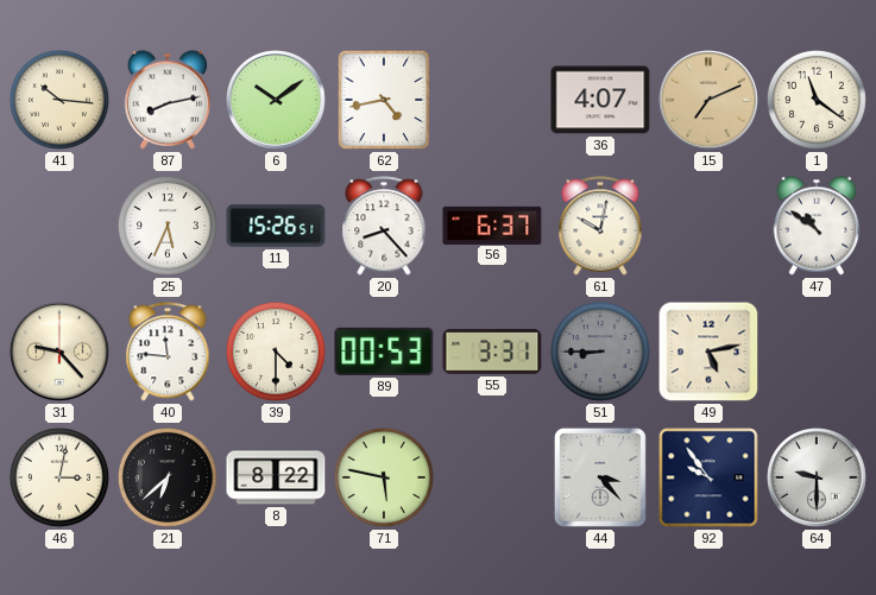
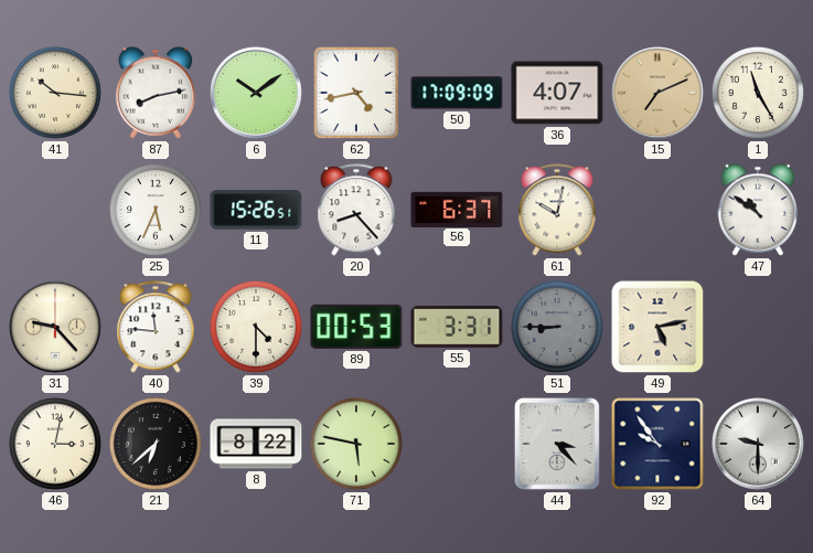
50: none -> 17:09
1: 11:21 -> 11:25
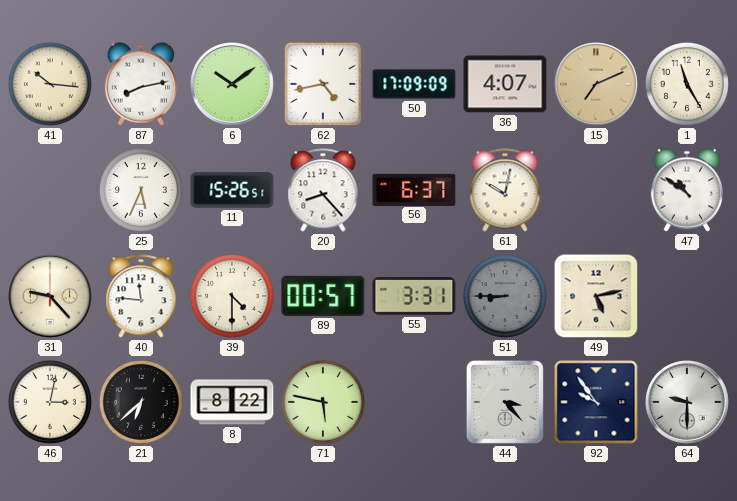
89: 00:53 -> 00:57
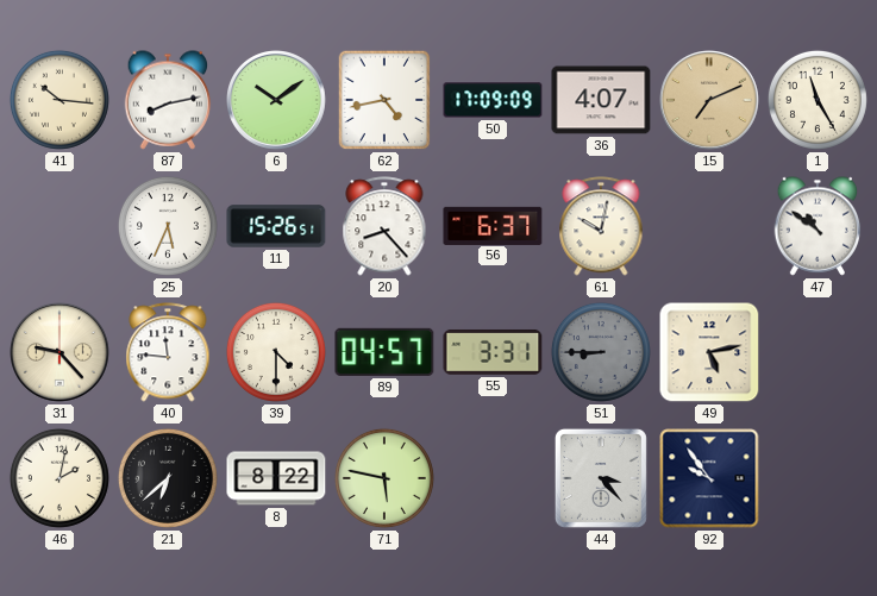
89: 00:57 -> 04:57
46: 3:02 -> 2:02
64: 9:30 -> none
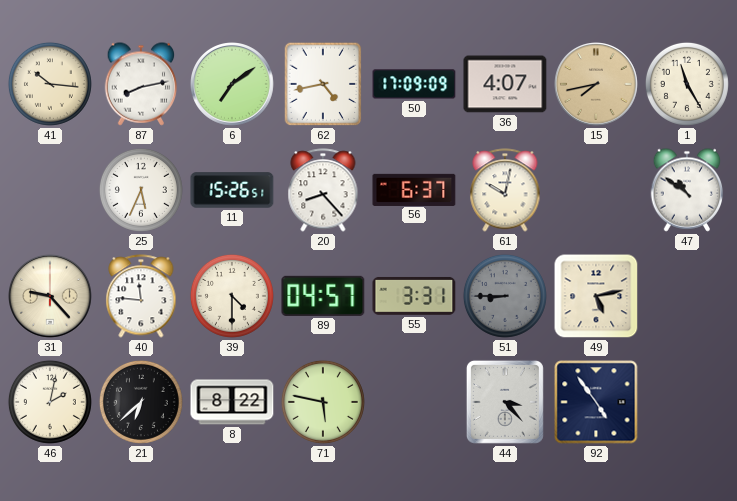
6: 10:09 -> 7:09
15: 7:11 -> 7:43
92: 9:54 -> 4:54
